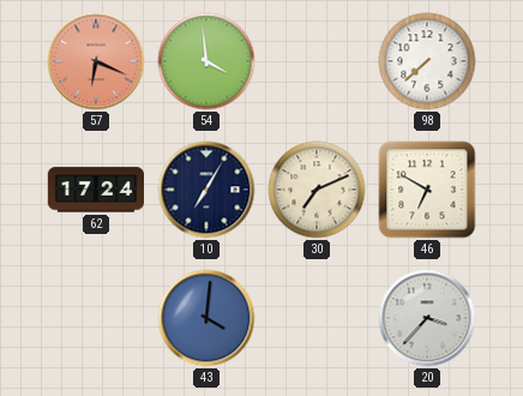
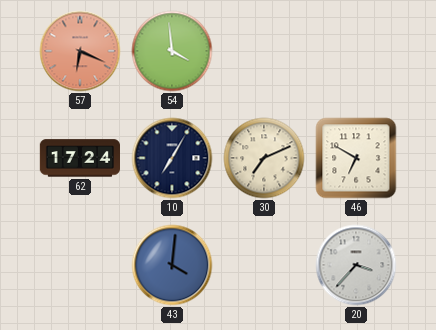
98: 7:38 -> none
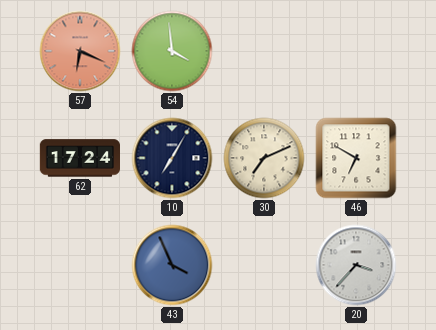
43: 4:01 -> 3:56
